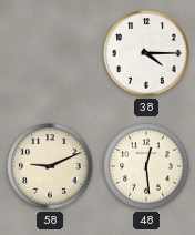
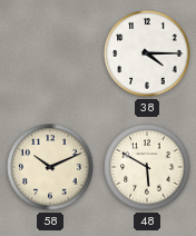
58: 9:11 -> 10:11
48: 12:29 -> 5:50
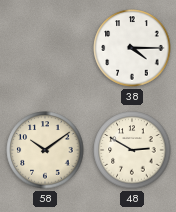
58: 10:11 -> 10:09
48: 5:50 -> 2:50
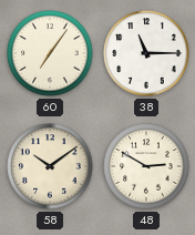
60: none -> 7:06
38: 4:15 -> 11:15
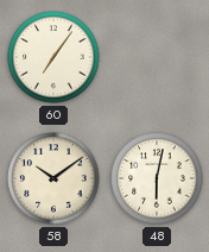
38: 11:15 -> none
48: 2:50 -> 6:02
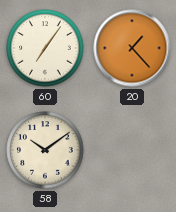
20: none -> 1:23
48: 6:02 -> none
